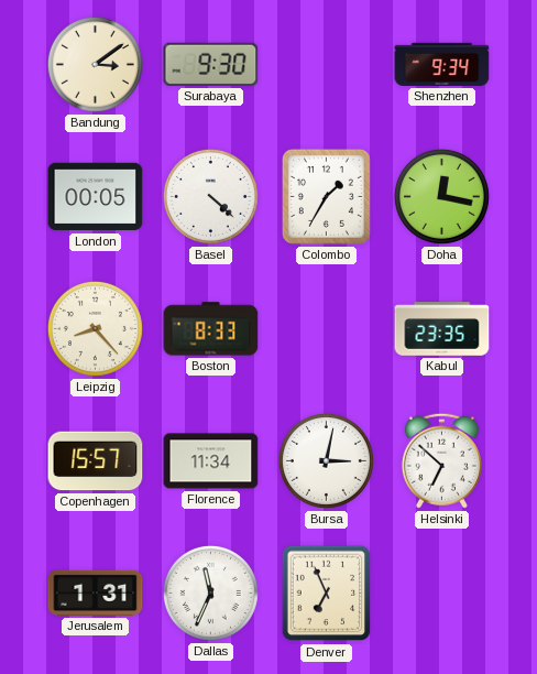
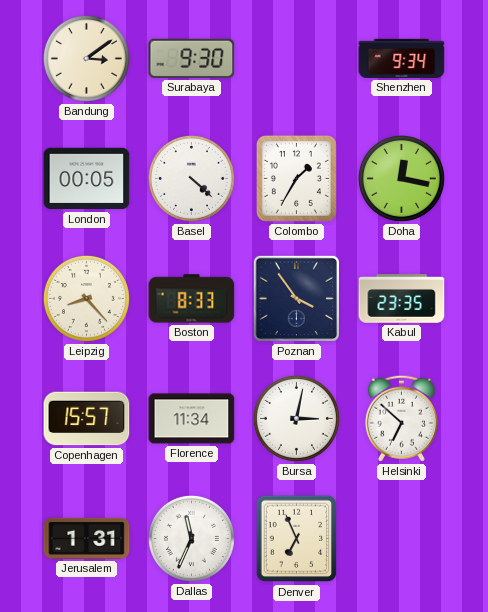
Poznan: none -> 3:54
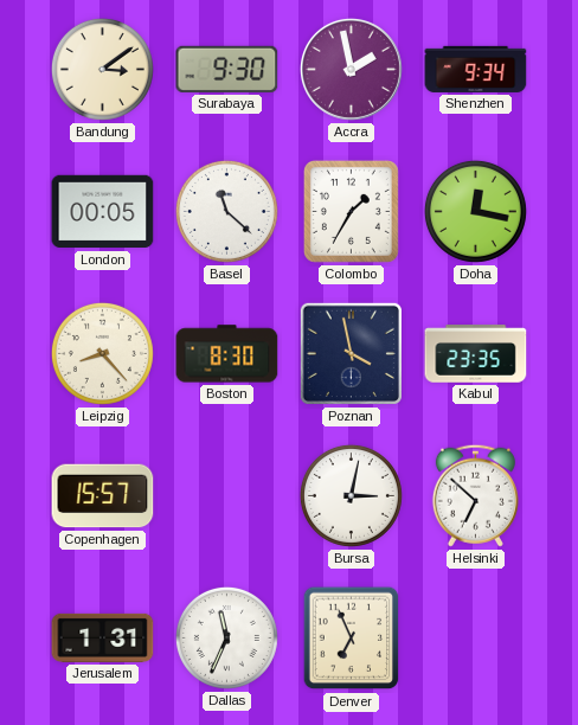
Accra: none -> 1:58
Basel: 4:22 -> 11:22
Boston: 8:33 -> 8:30
Poznan: 3:54 -> 3:58
Florence: 11:34 -> none
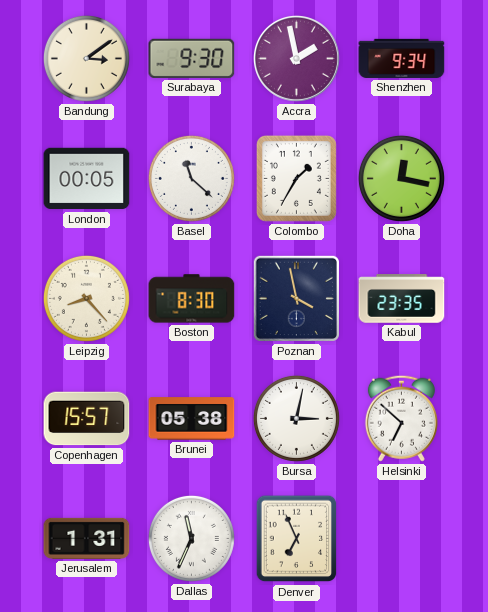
Brunei: none -> 05:38
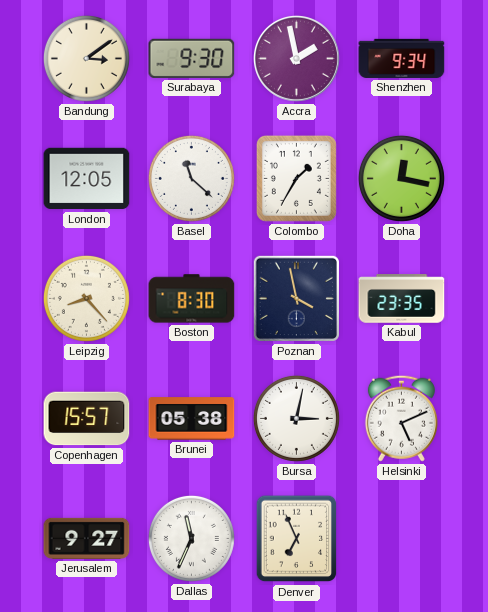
London: 00:05 -> 12:05
Helsinki: 6:52 -> 5:11
Jerusalem: 1:31 -> 9:27
